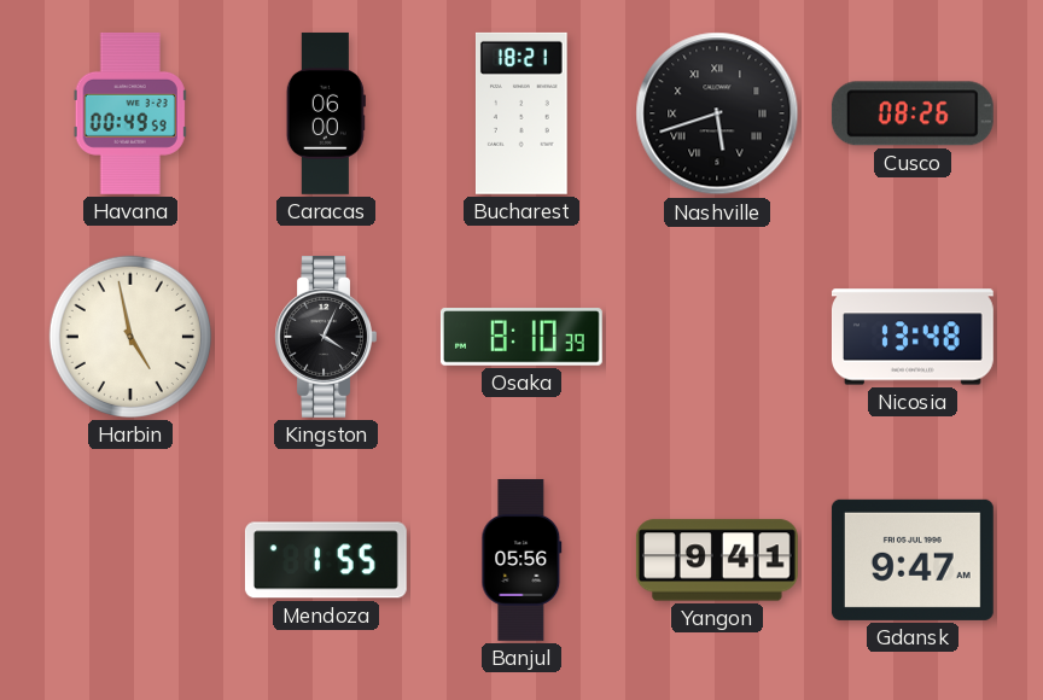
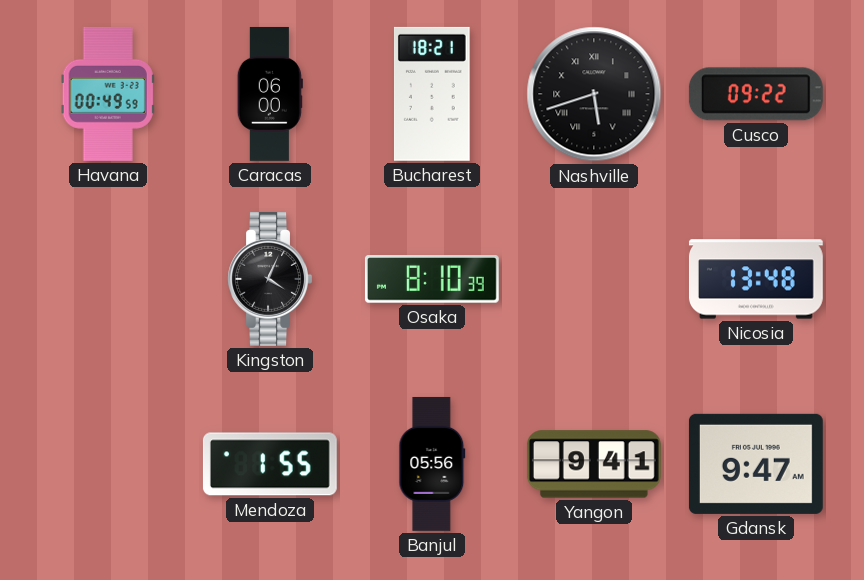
Cusco: 08:26 -> 09:22
Harbin: 4:58 -> none
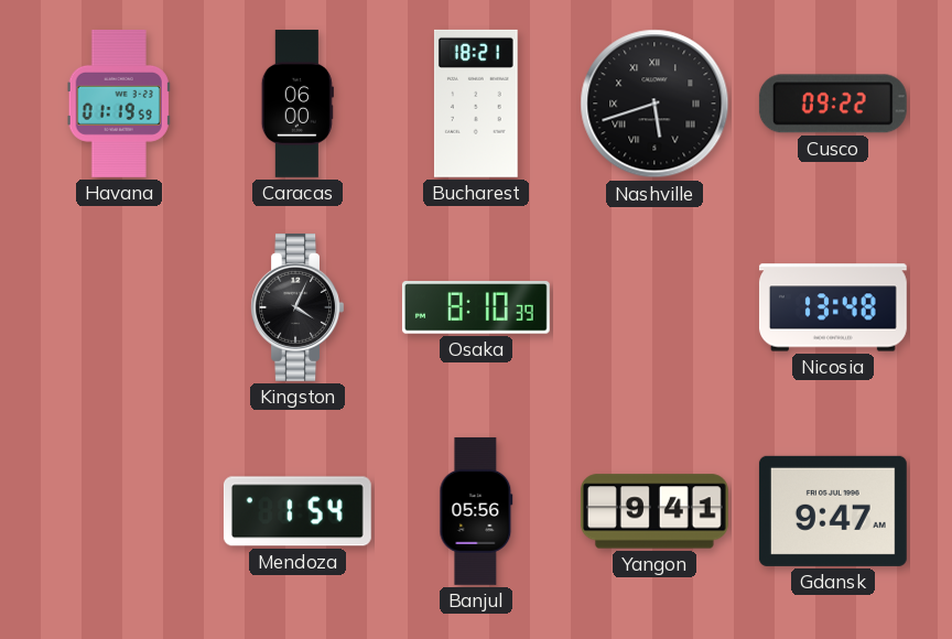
Havana: 00:49 -> 01:19
Mendoza: 1:55 -> 1:54
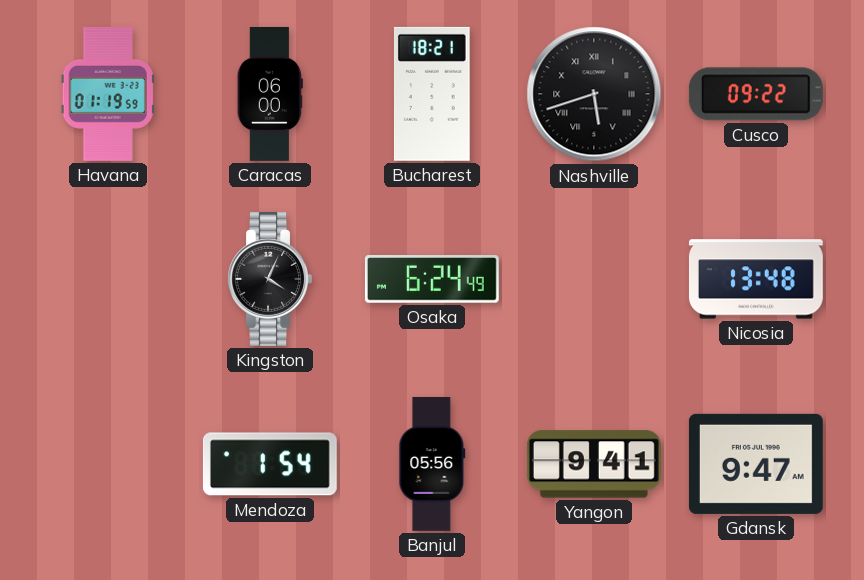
Osaka: 8:10 -> 6:24
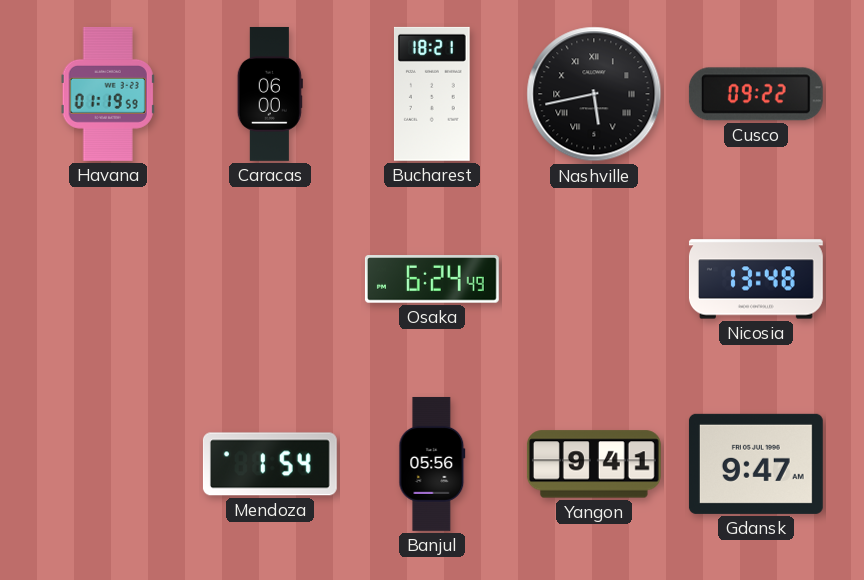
Nashville: 5:42 -> 5:43
Kingston: 4:04 -> none
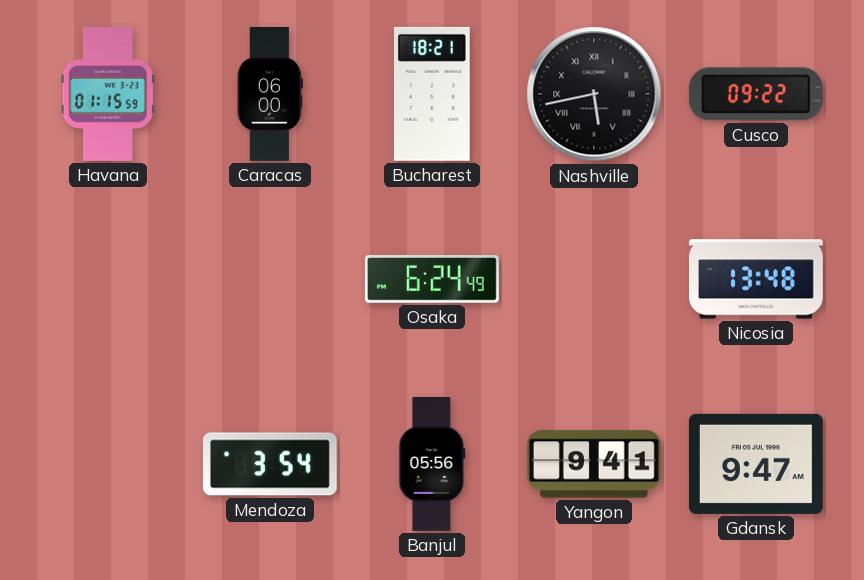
Havana: 01:19 -> 01:15
Mendoza: 1:54 -> 3:54
